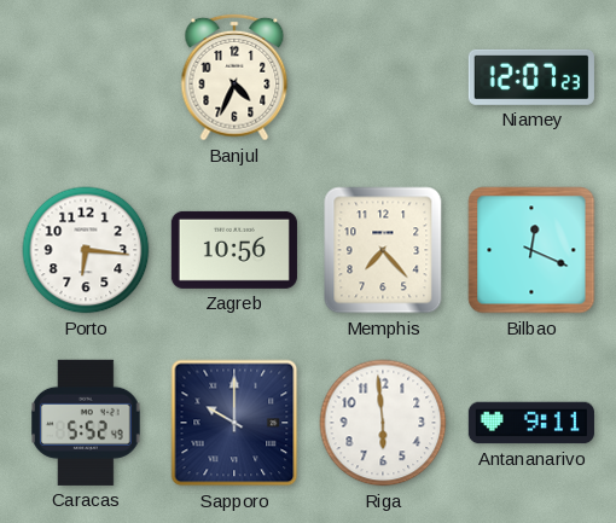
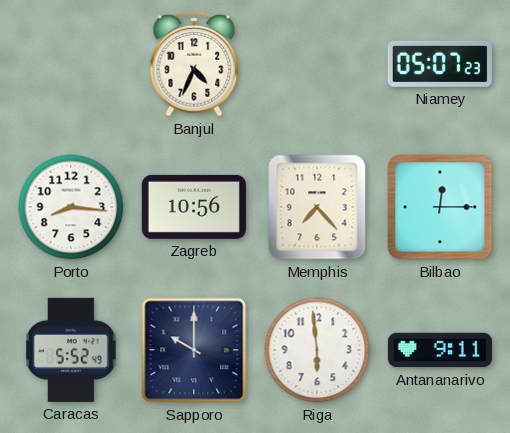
Niamey: 12:07 -> 05:07
Porto: 6:16 -> 8:16
Bilbao: 12:19 -> 12:15
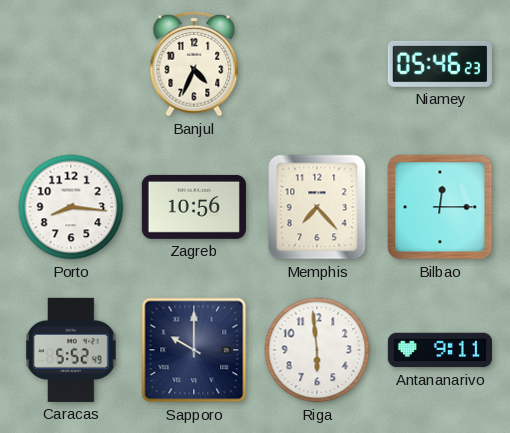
Niamey: 05:07 -> 05:46
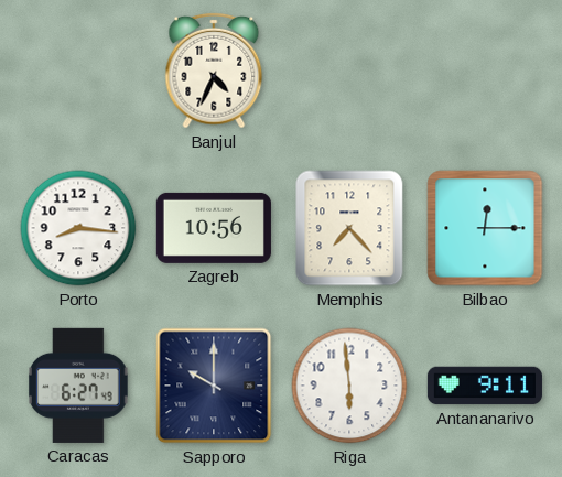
Niamey: 05:46 -> none
Caracas: 5:52 -> 6:27
